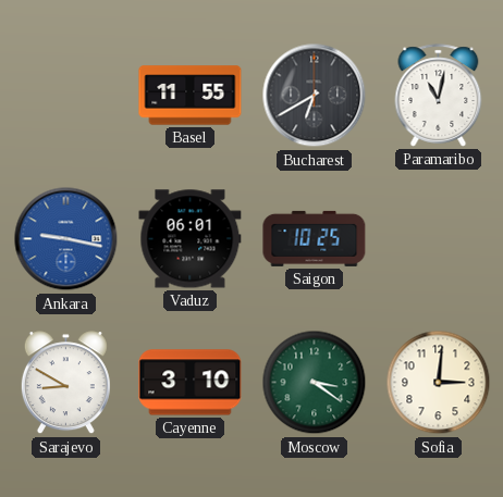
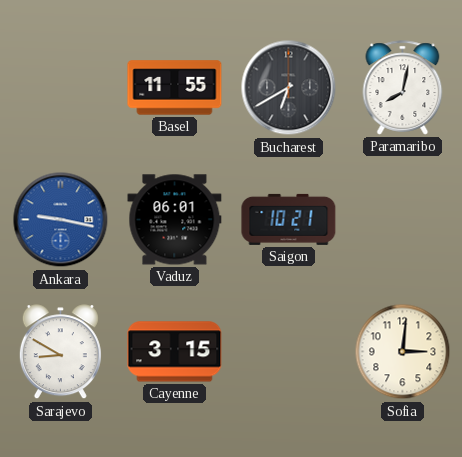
Paramaribo: 11:02 -> 8:02
Saigon: 10:25 -> 10:21
Cayenne: 3:10 -> 3:15
Moscow: 3:21 -> none
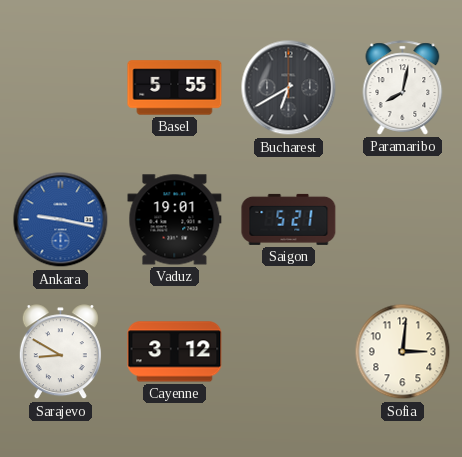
Basel: 11:55 -> 5:55
Vaduz: 06:01 -> 19:01
Saigon: 10:21 -> 5:21
Cayenne: 3:15 -> 3:12
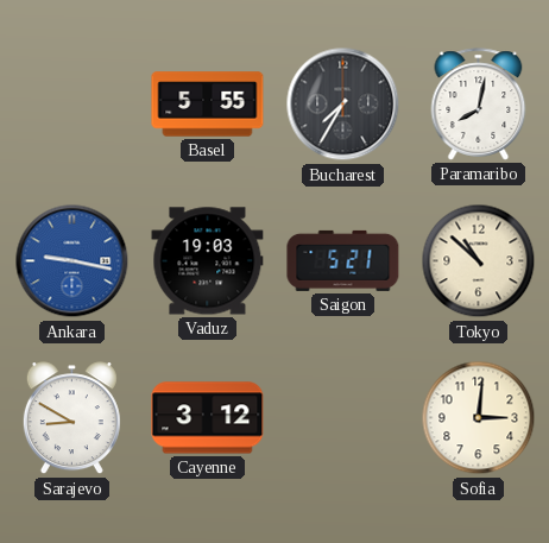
Bucharest: 6:40 -> 7:35
Vaduz: 19:01 -> 19:03
Tokyo: none -> 10:52
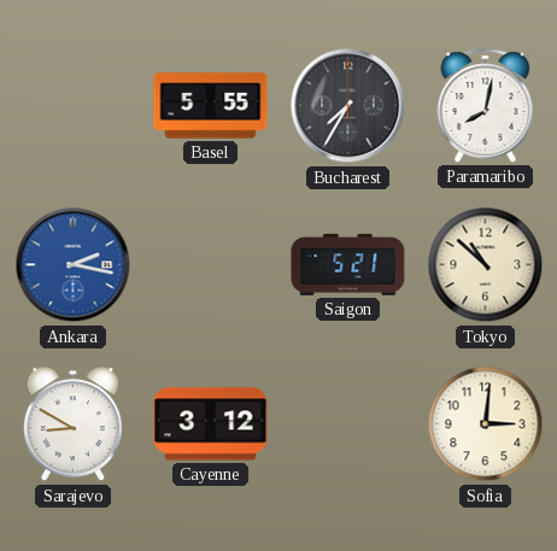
Ankara: 9:17 -> 2:17
Vaduz: 19:03 -> none
